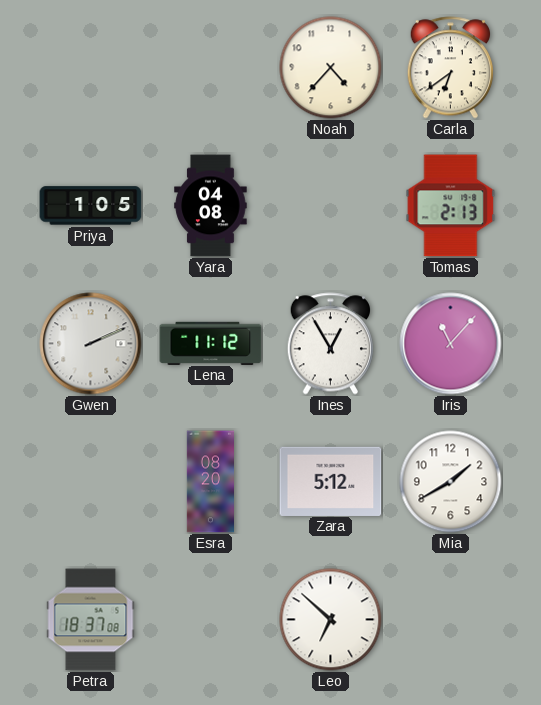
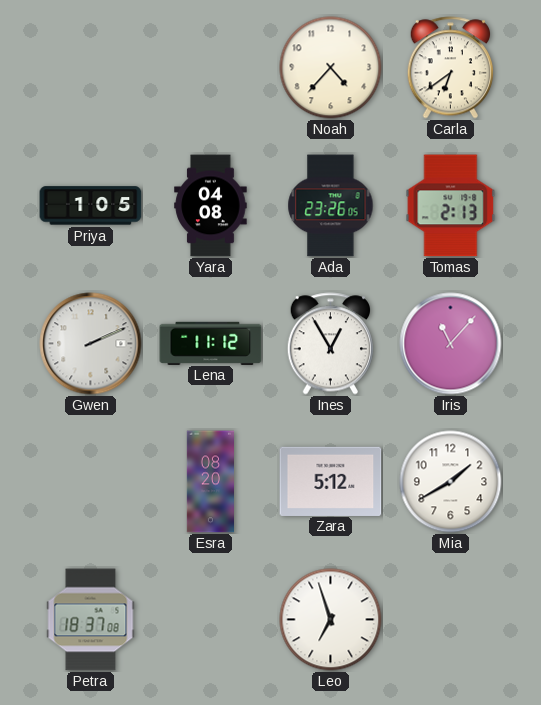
Ada: none -> 23:26
Leo: 6:52 -> 6:57
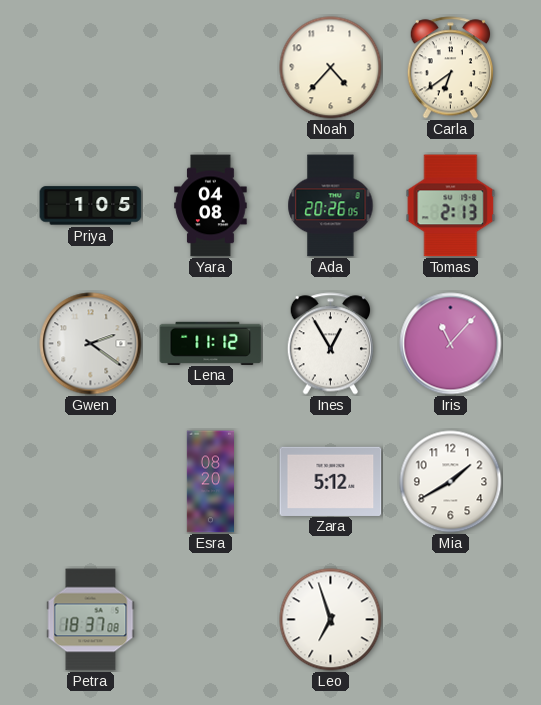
Ada: 23:26 -> 20:26
Gwen: 2:11 -> 2:21
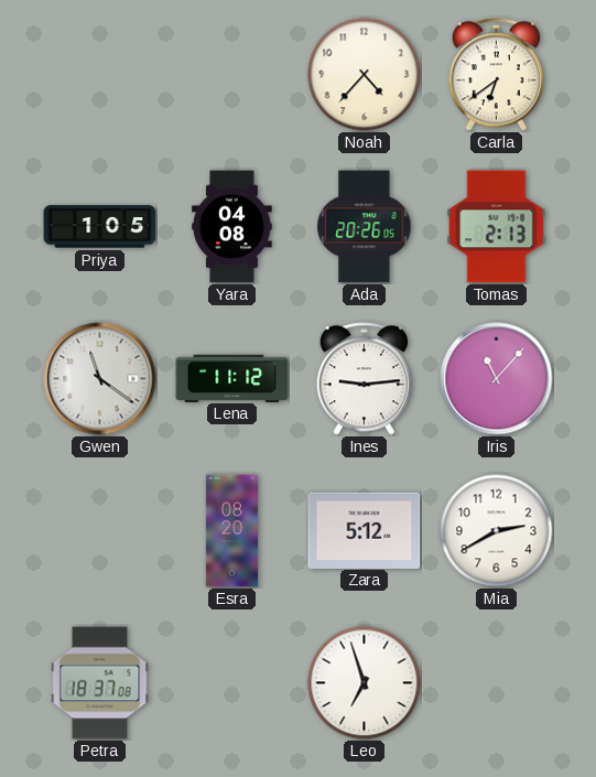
Gwen: 2:21 -> 11:21
Ines: 12:55 -> 9:14
Mia: 1:40 -> 2:40
